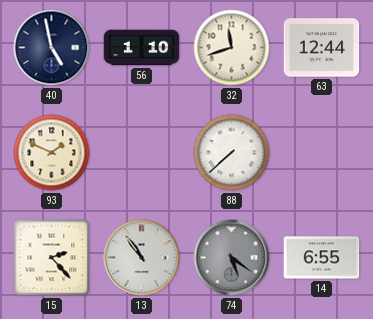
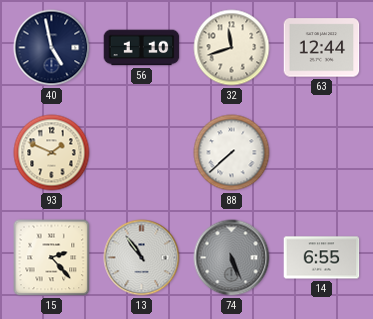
74: 5:21 -> 5:26
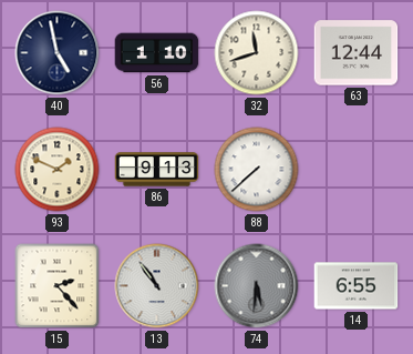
86: none -> 9:13
74: 5:26 -> 5:31
